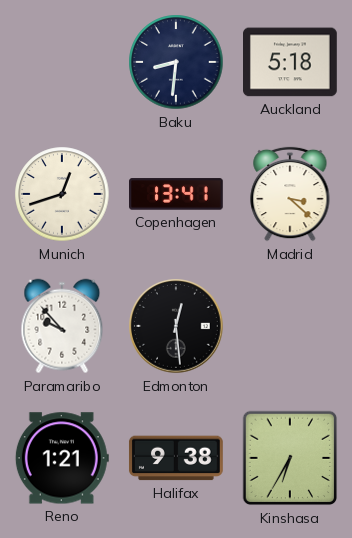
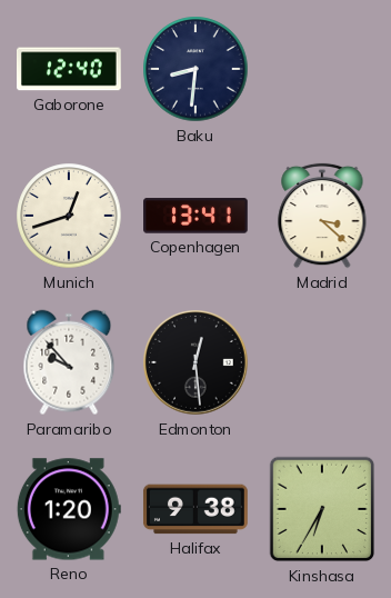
Gaborone: none -> 12:40
Auckland: 5:18 -> none
Reno: 1:21 -> 1:20
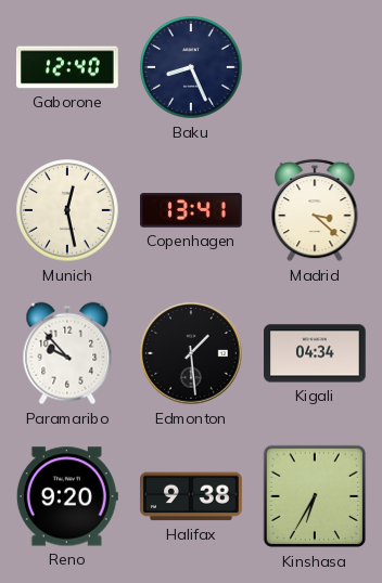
Baku: 8:31 -> 8:26
Munich: 12:42 -> 12:28
Edmonton: 12:29 -> 1:29
Kigali: none -> 04:34
Reno: 1:20 -> 9:20
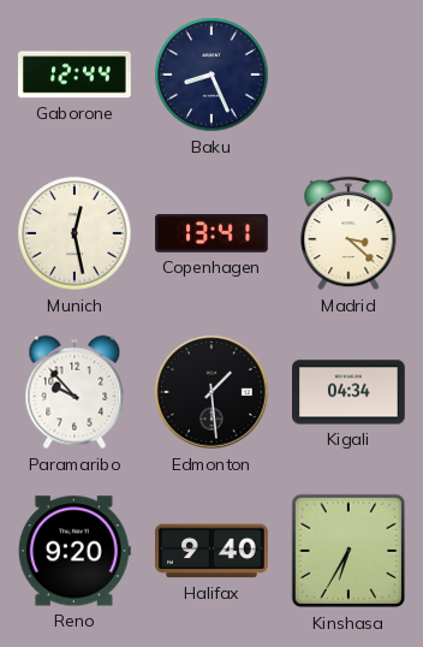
Gaborone: 12:40 -> 12:44
Halifax: 9:38 -> 9:40
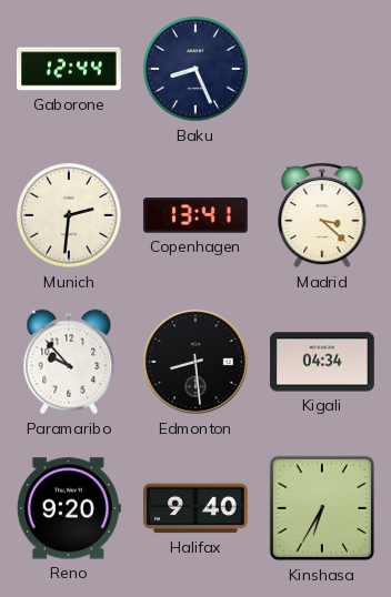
Munich: 12:28 -> 2:31
Edmonton: 1:29 -> 8:29
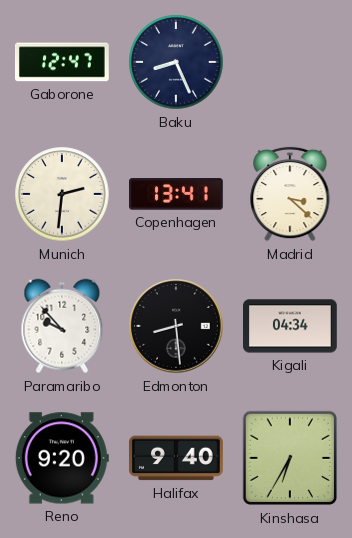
Gaborone: 12:44 -> 12:47
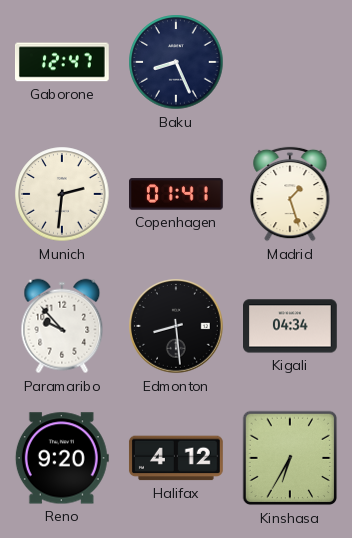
Copenhagen: 13:41 -> 01:41
Madrid: 3:22 -> 1:27
Halifax: 9:40 -> 4:12
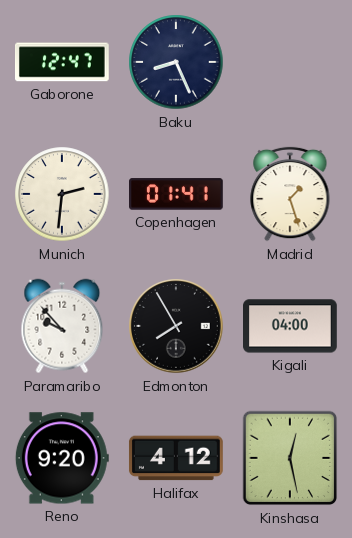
Edmonton: 8:29 -> 7:55
Kigali: 04:34 -> 04:00
Kinshasa: 6:35 -> 12:28
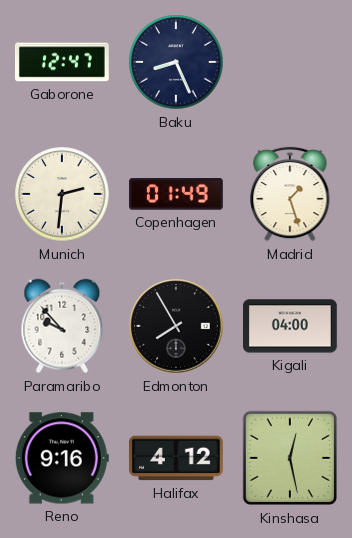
Copenhagen: 01:41 -> 01:49
Reno: 9:20 -> 9:16
